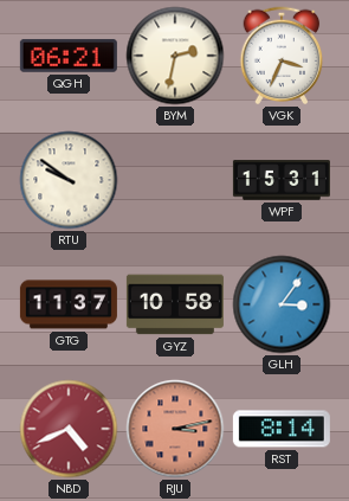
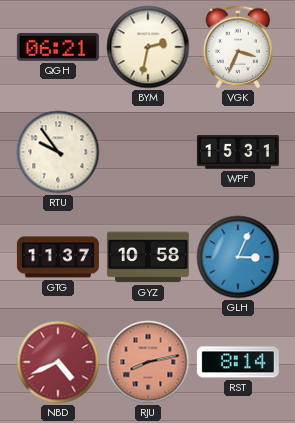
RTU: 9:51 -> 9:54
GLH: 3:06 -> 3:04
RJU: 3:13 -> 8:13
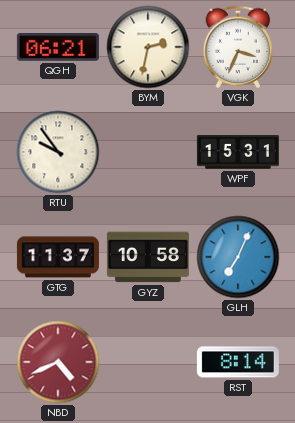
GLH: 3:04 -> 7:04
RJU: 8:13 -> none
